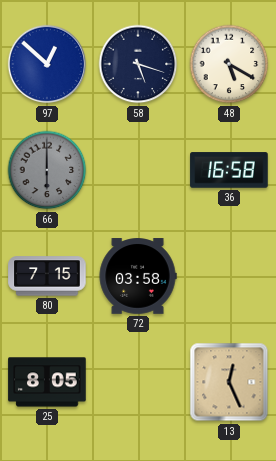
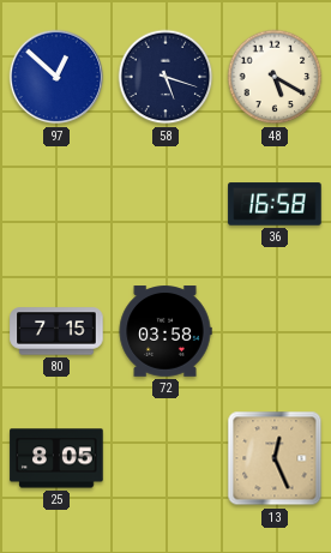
66: 6:00 -> none
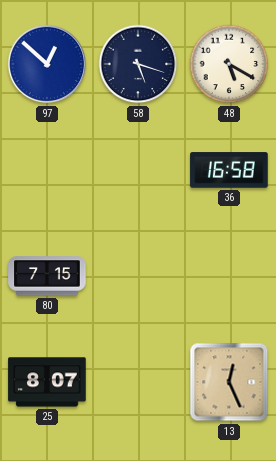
72: 03:58 -> none
25: 8:05 -> 8:07
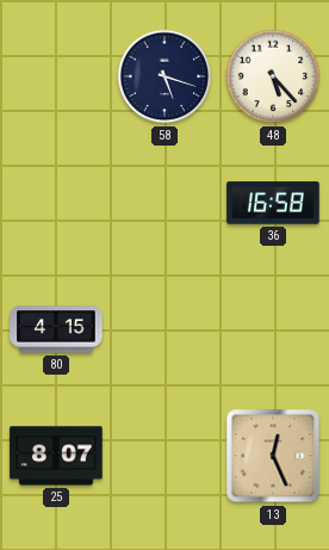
97: 12:52 -> none
48: 5:20 -> 5:23
80: 7:15 -> 4:15
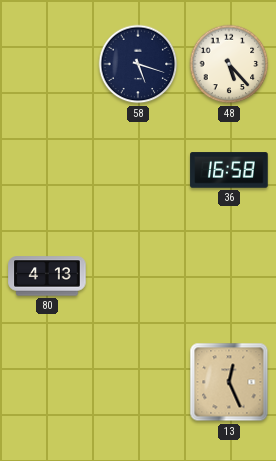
80: 4:15 -> 4:13
25: 8:07 -> none
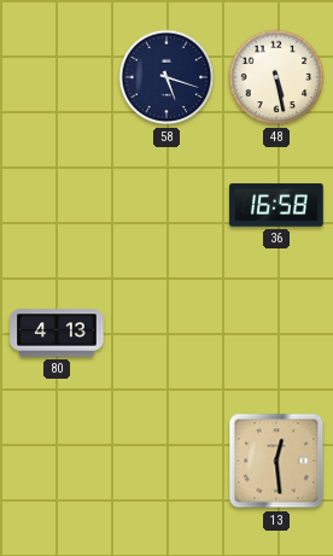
48: 5:23 -> 5:28
13: 12:26 -> 12:29
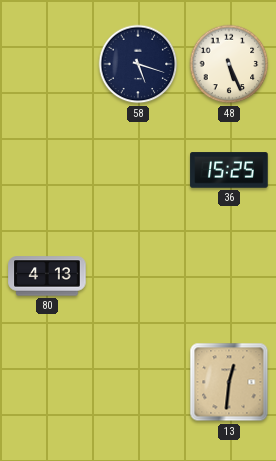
48: 5:28 -> 5:26
36: 16:58 -> 15:25
13: 12:29 -> 12:31
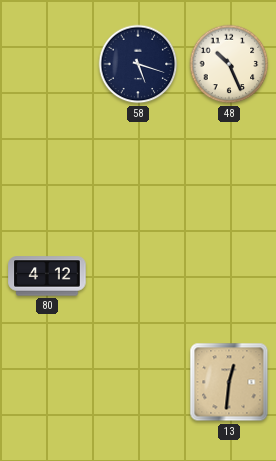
48: 5:26 -> 10:26
36: 15:25 -> none
80: 4:13 -> 4:12
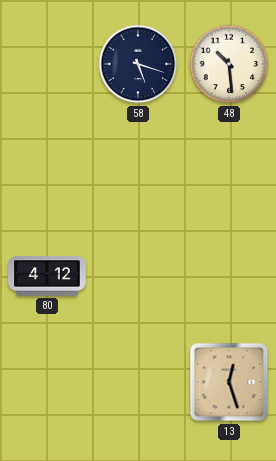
48: 10:26 -> 10:29
13: 12:31 -> 12:27
